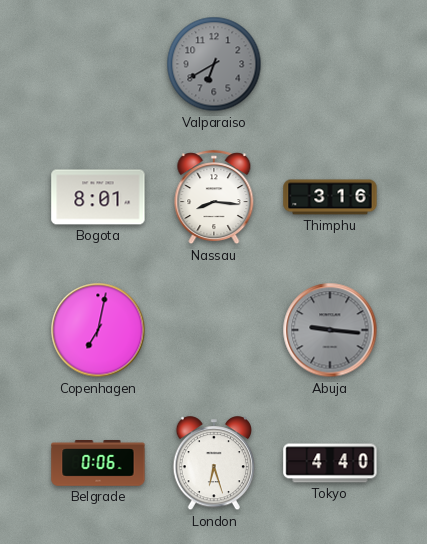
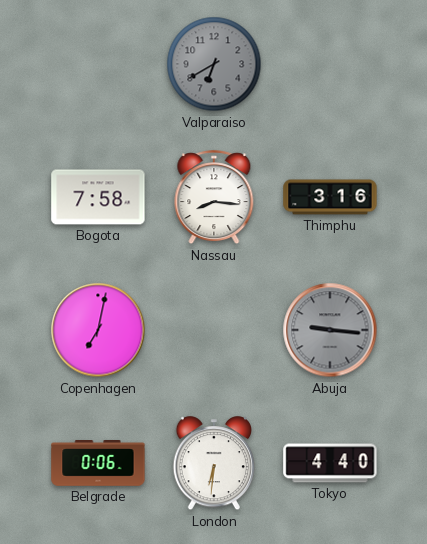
Bogota: 8:01 -> 7:58
London: 6:27 -> 6:31
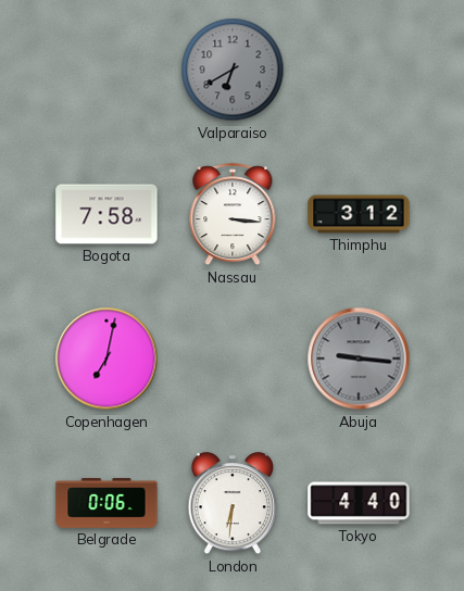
Nassau: 8:16 -> 3:16
Thimphu: 3:16 -> 3:12
